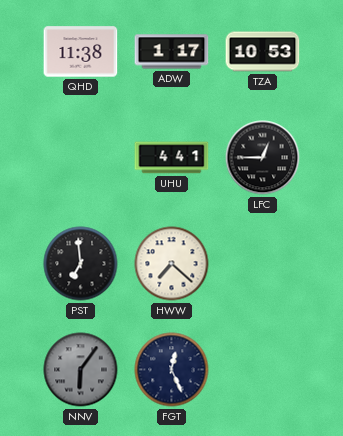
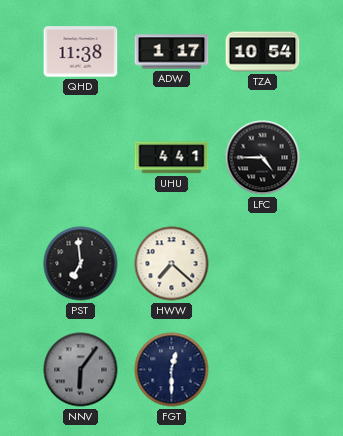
TZA: 10:53 -> 10:54
LFC: 12:45 -> 4:45
FGT: 12:26 -> 12:30
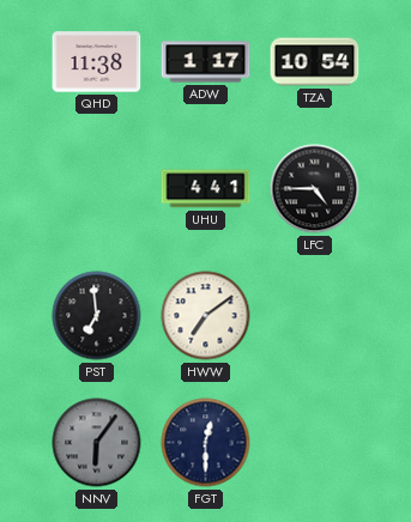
HWW: 7:22 -> 7:09
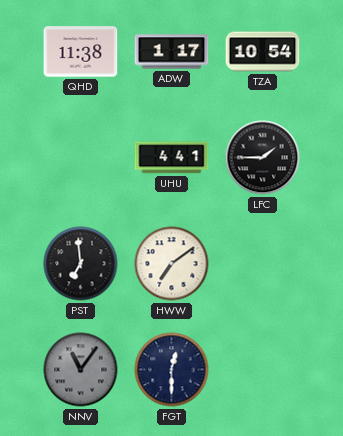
LFC: 4:45 -> 1:45
NNV: 6:06 -> 11:06
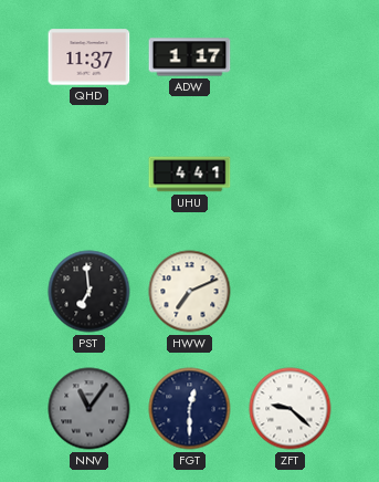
QHD: 11:38 -> 11:37
TZA: 10:54 -> none
LFC: 1:45 -> none
HWW: 7:09 -> 7:11
ZFT: none -> 9:22
